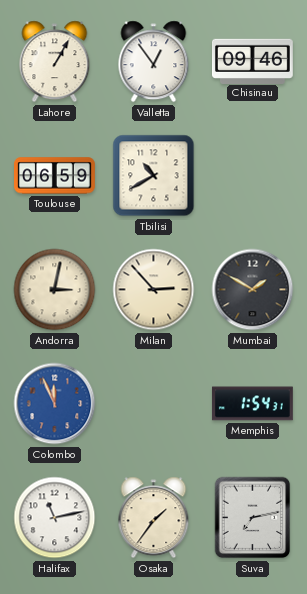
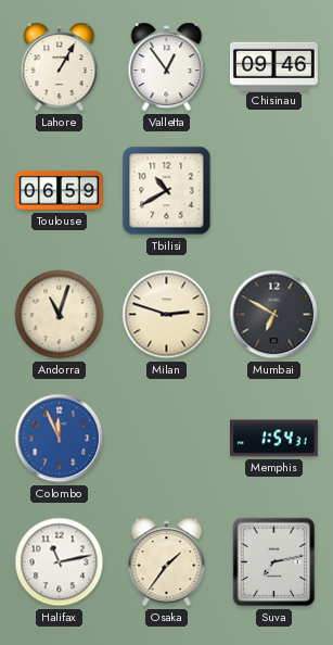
Andorra: 3:02 -> 11:03
Milan: 2:53 -> 2:48
Mumbai: 1:50 -> 6:50
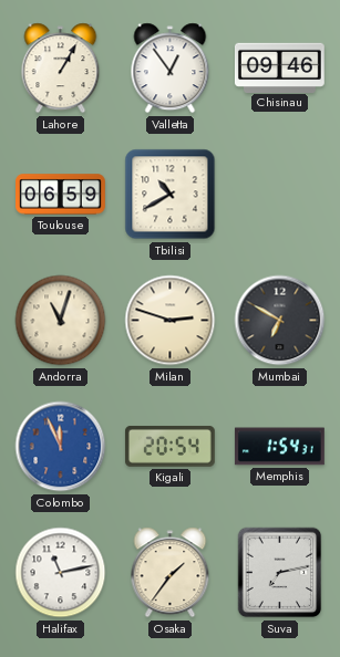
Kigali: none -> 20:54
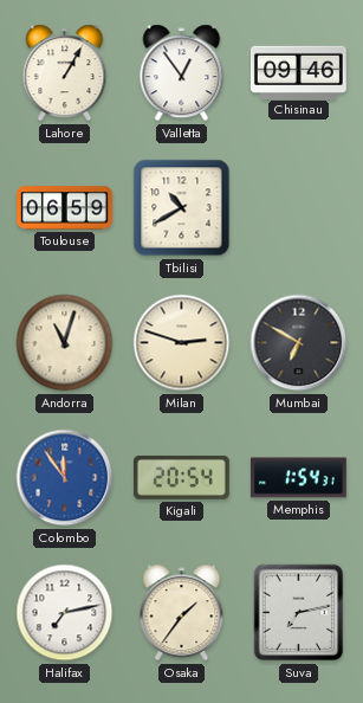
Colombo: 11:56 -> 11:54
Halifax: 11:13 -> 7:13
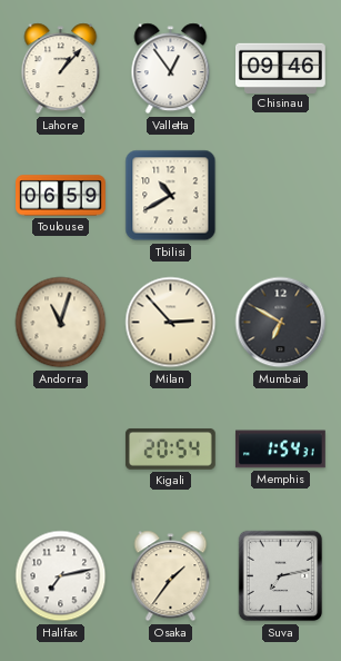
Lahore: 1:05 -> 1:07
Milan: 2:48 -> 2:53
Colombo: 11:54 -> none
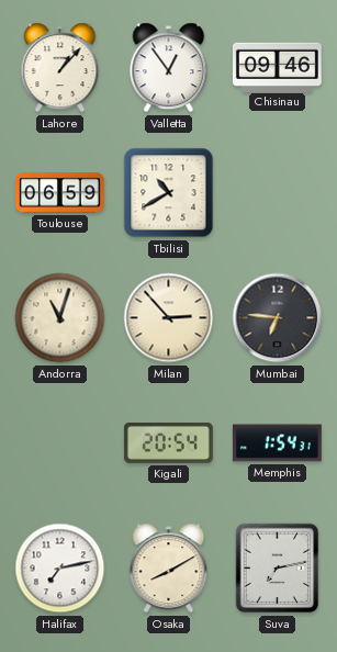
Mumbai: 6:50 -> 6:46
Osaka: 1:36 -> 8:10
